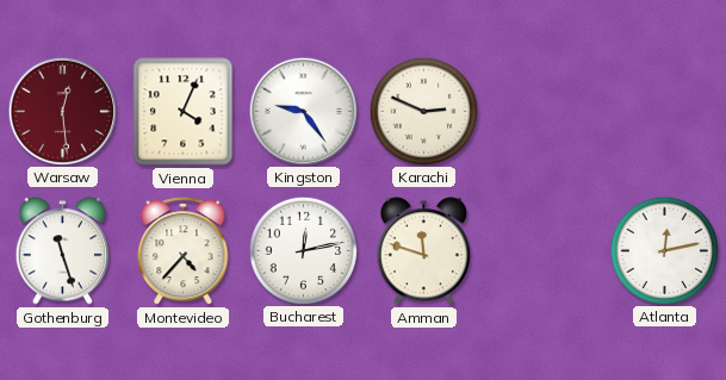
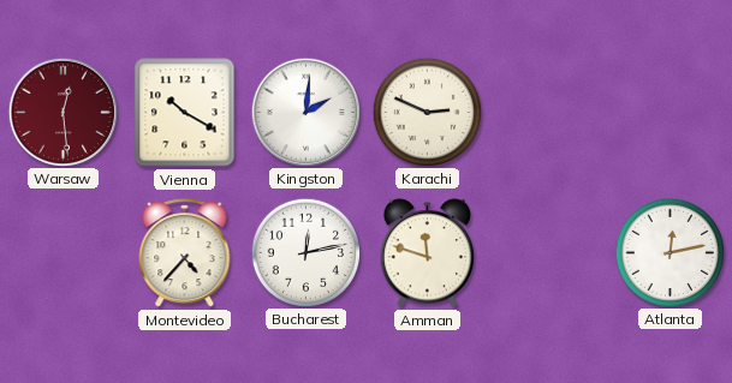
Vienna: 4:04 -> 10:20
Kingston: 9:24 -> 2:01
Gothenburg: 11:27 -> none
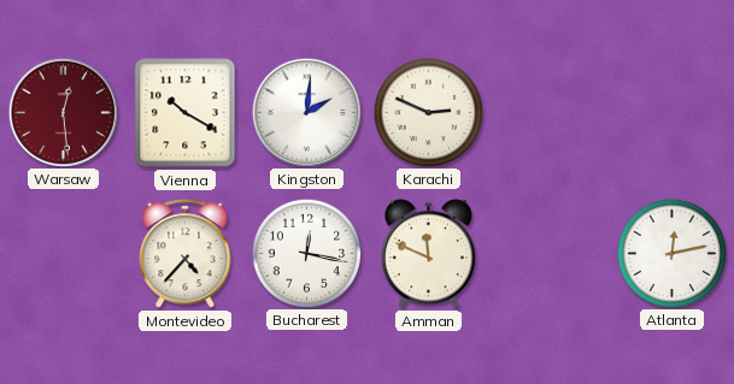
Bucharest: 12:13 -> 12:17
Amman: 11:48 -> 11:49
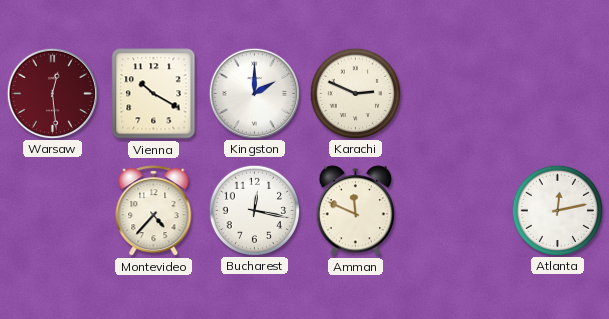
Kingston: 2:01 -> 2:00
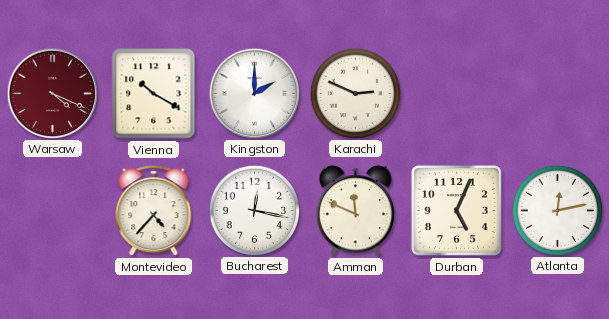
Warsaw: 12:29 -> 4:19
Durban: none -> 5:04
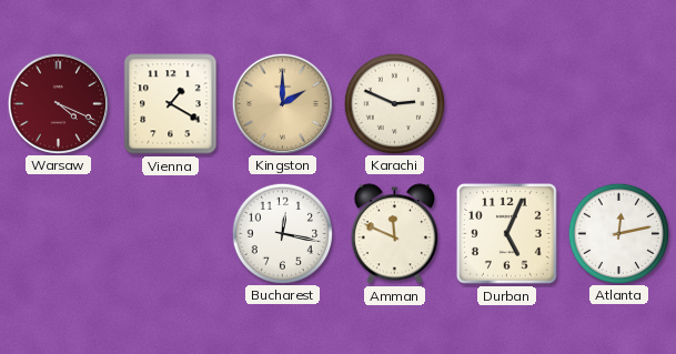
Vienna: 10:20 -> 1:20
Kingston dial: white -> champagne
Montevideo: 4:37 -> none
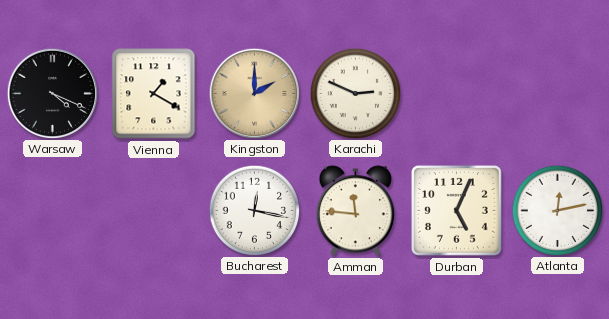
Warsaw dial: burgundy -> black
Amman: 11:49 -> 11:46
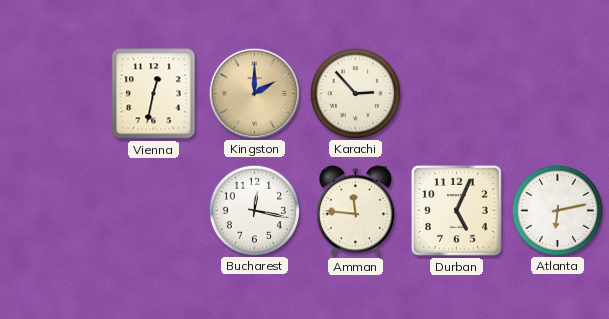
Warsaw: 4:19 -> none
Vienna: 1:20 -> 12:32
Karachi: 2:49 -> 2:53
Atlanta: 12:13 -> 6:13
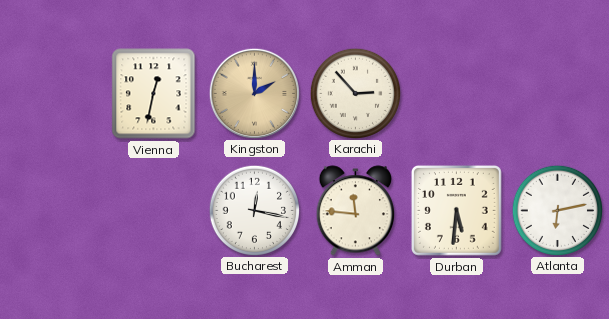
Durban: 5:04 -> 5:31
